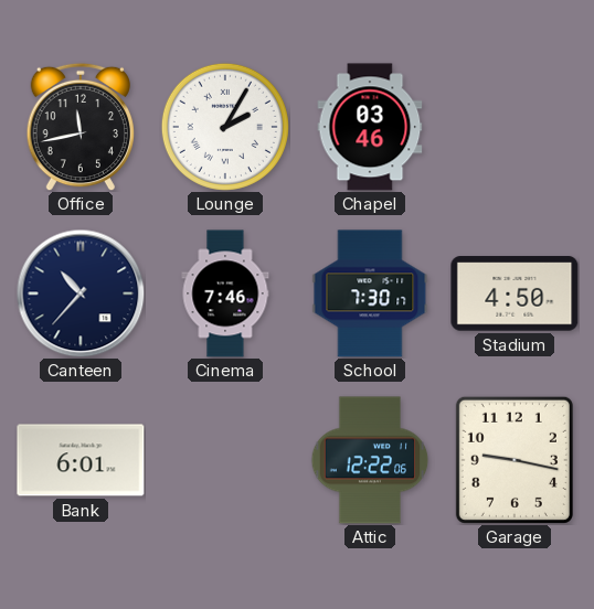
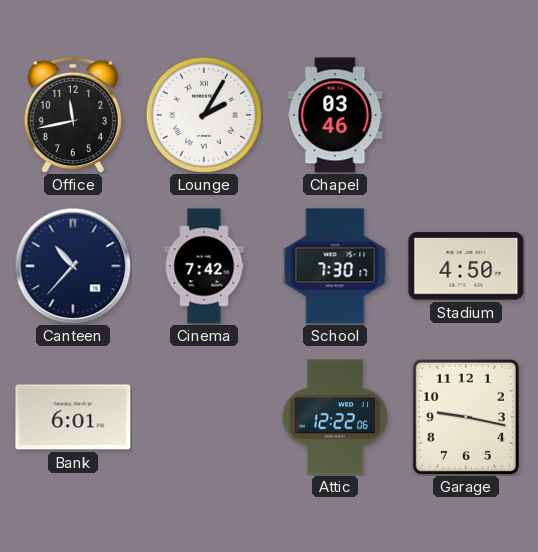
Cinema: 7:46 -> 7:42
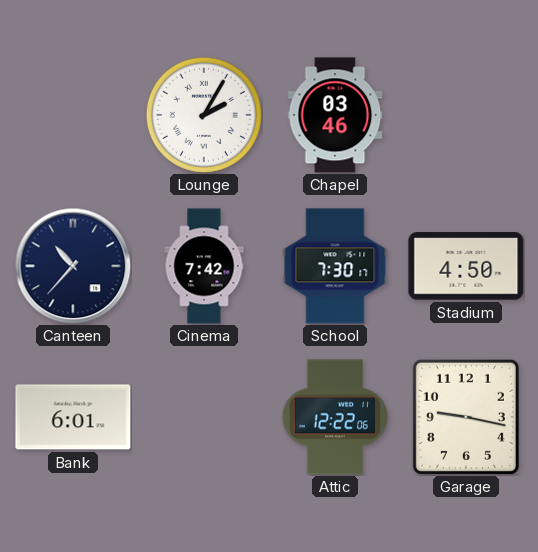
Office: 11:43 -> none
